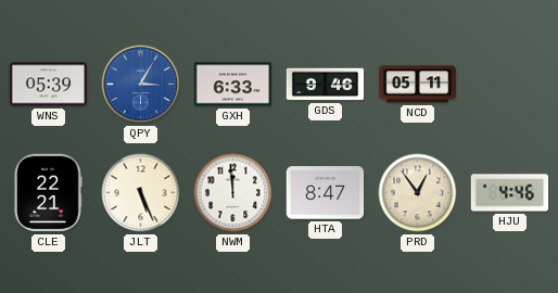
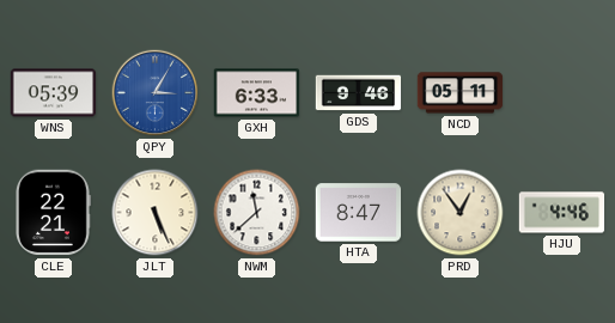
NWM: 11:59 -> 11:38
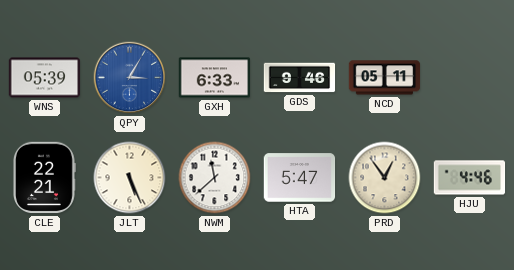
HTA: 8:47 -> 5:47
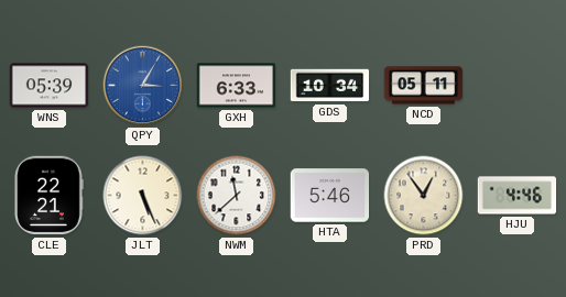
GDS: 9:46 -> 10:34
HTA: 5:47 -> 5:46
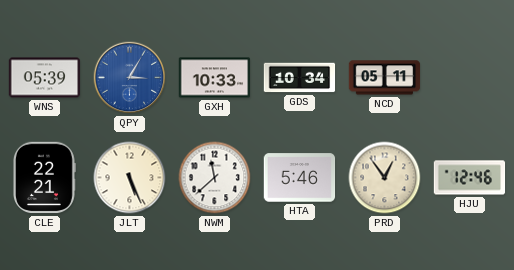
GXH: 6:33 -> 10:33
HJU: 4:46 -> 12:46
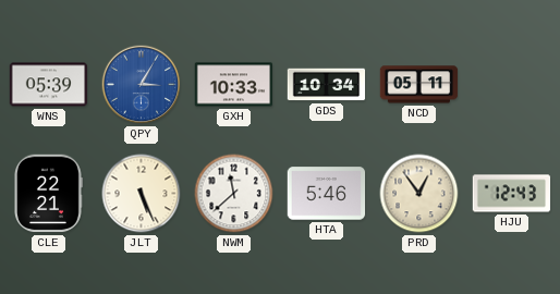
HJU: 12:46 -> 12:43
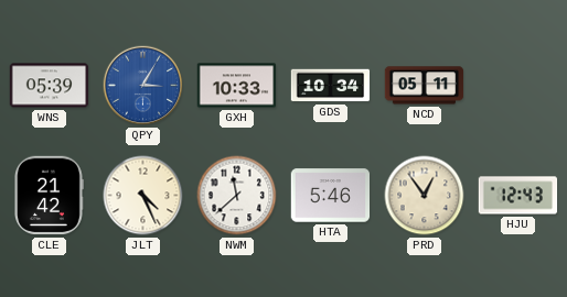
CLE: 22:21 -> 21:42
JLT: 5:26 -> 4:26
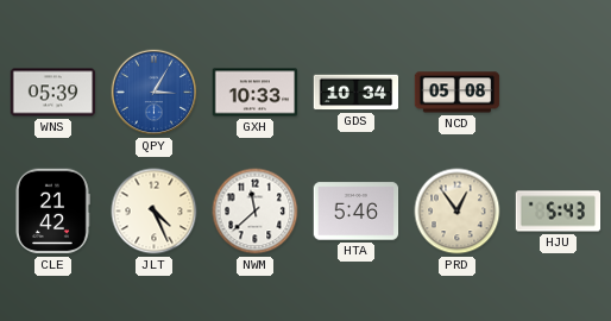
NCD: 05:11 -> 05:08
HJU: 12:43 -> 5:43
